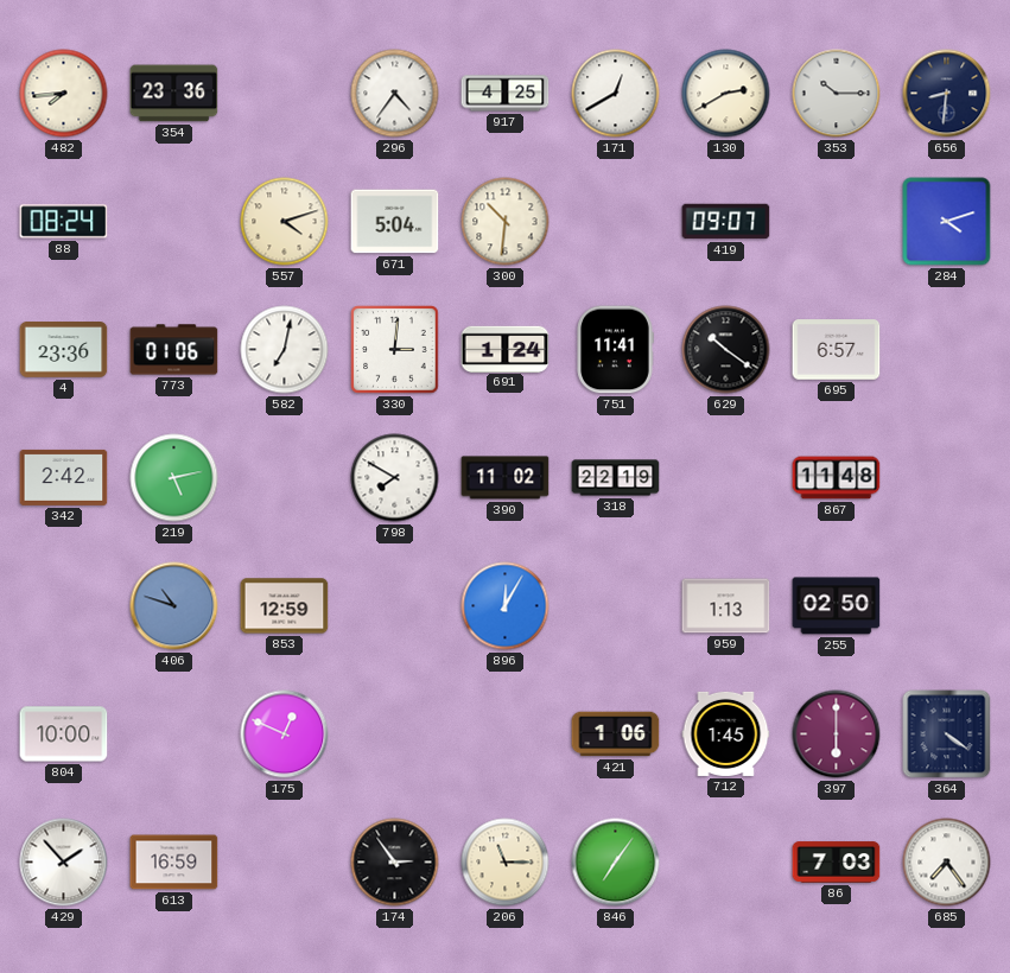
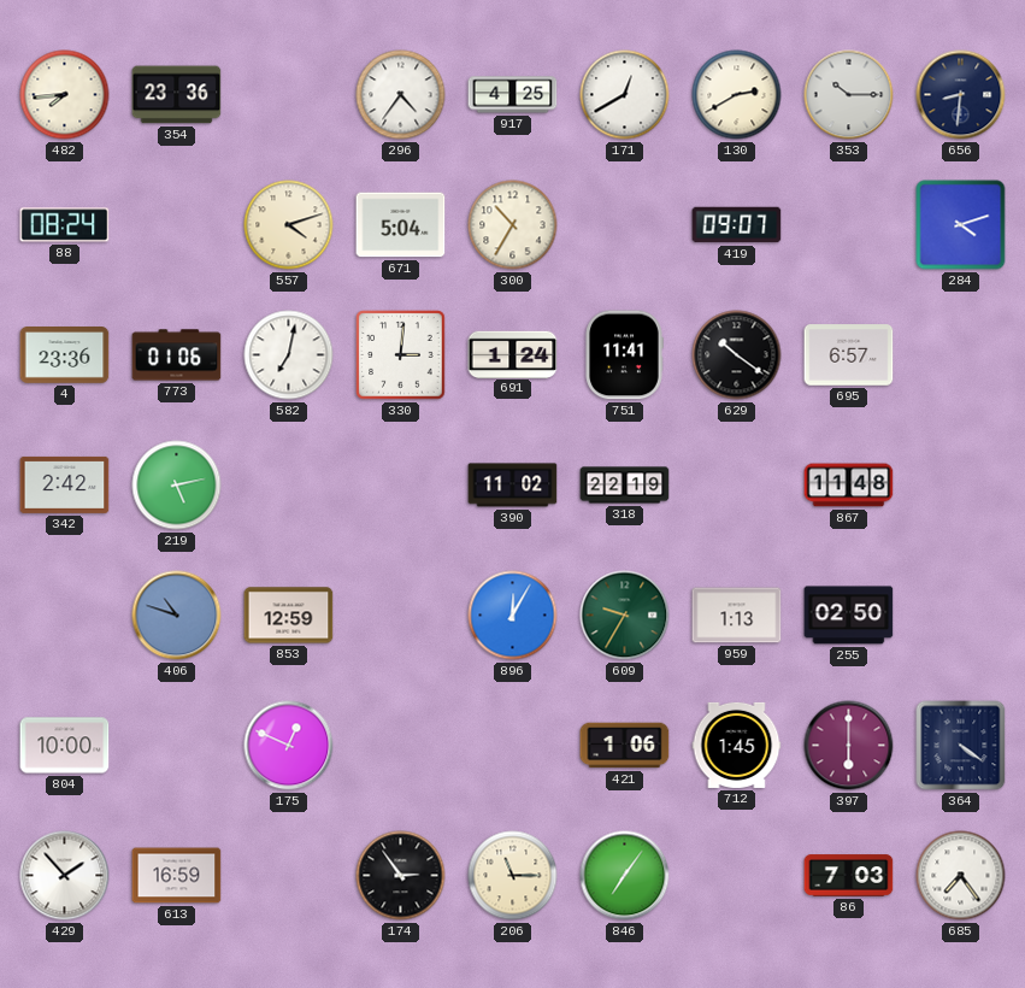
300: 10:31 -> 10:35
798: 7:50 -> none
609: none -> 9:35
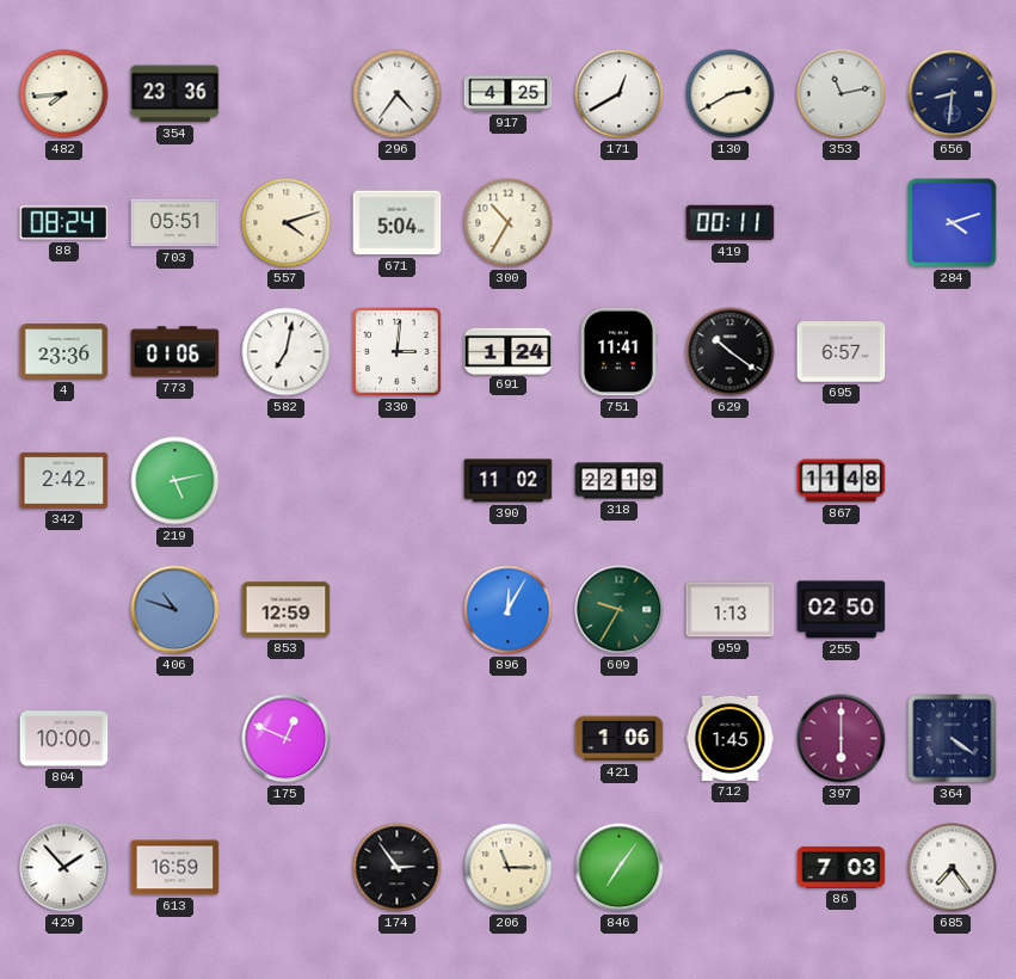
353: 10:15 -> 11:13
703: none -> 05:51
419: 09:07 -> 00:11
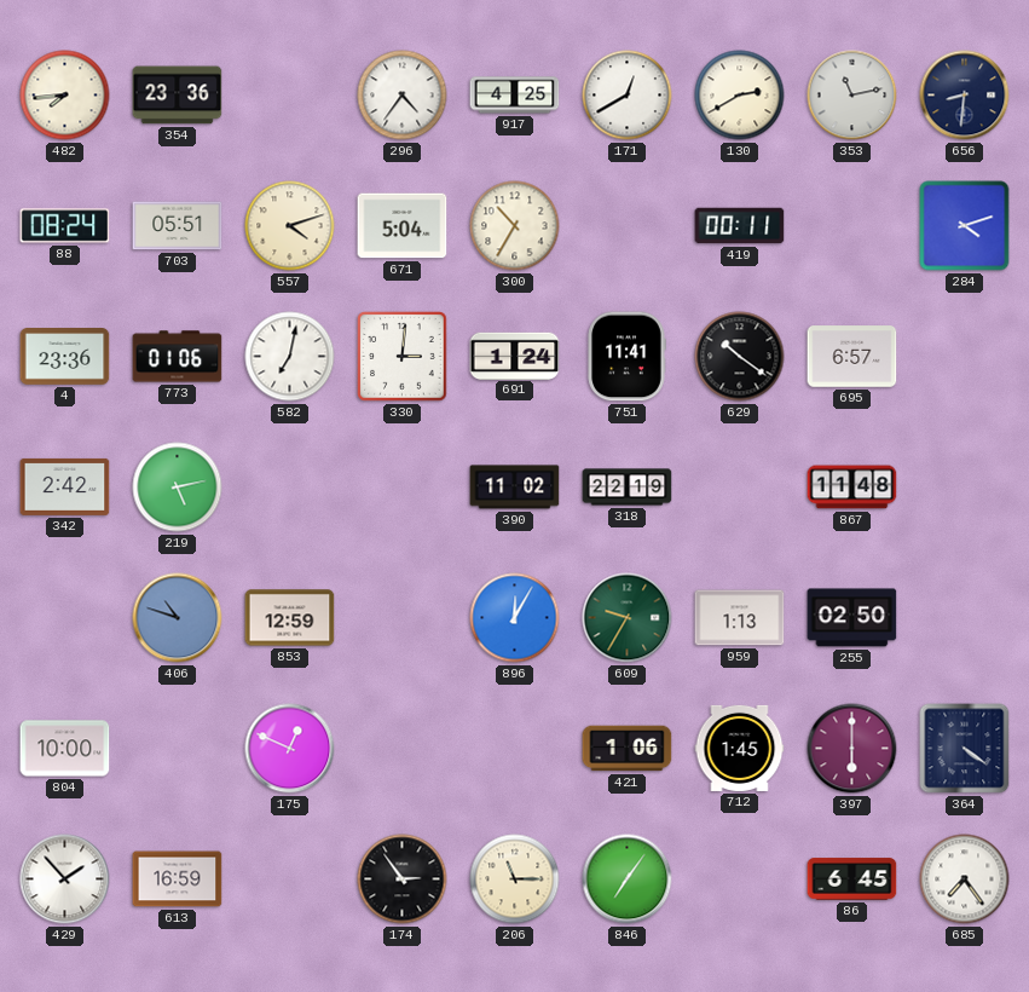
86: 7:03 -> 6:45
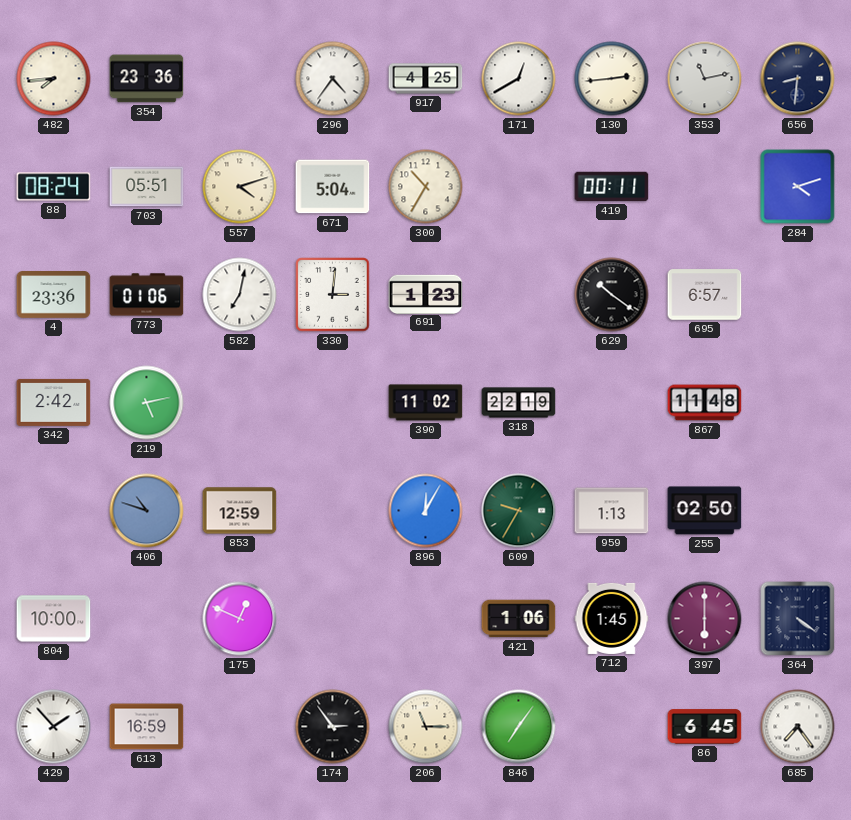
130: 2:40 -> 2:44
691: 1:24 -> 1:23
751: 11:41 -> none
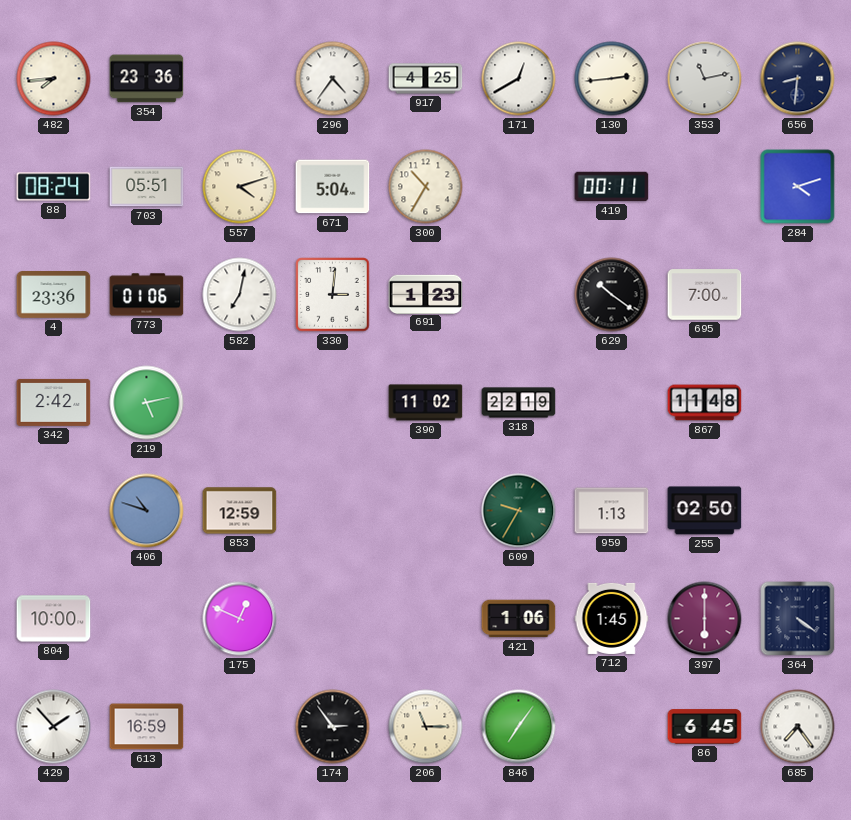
695: 6:57 -> 7:00
896: 12:05 -> none
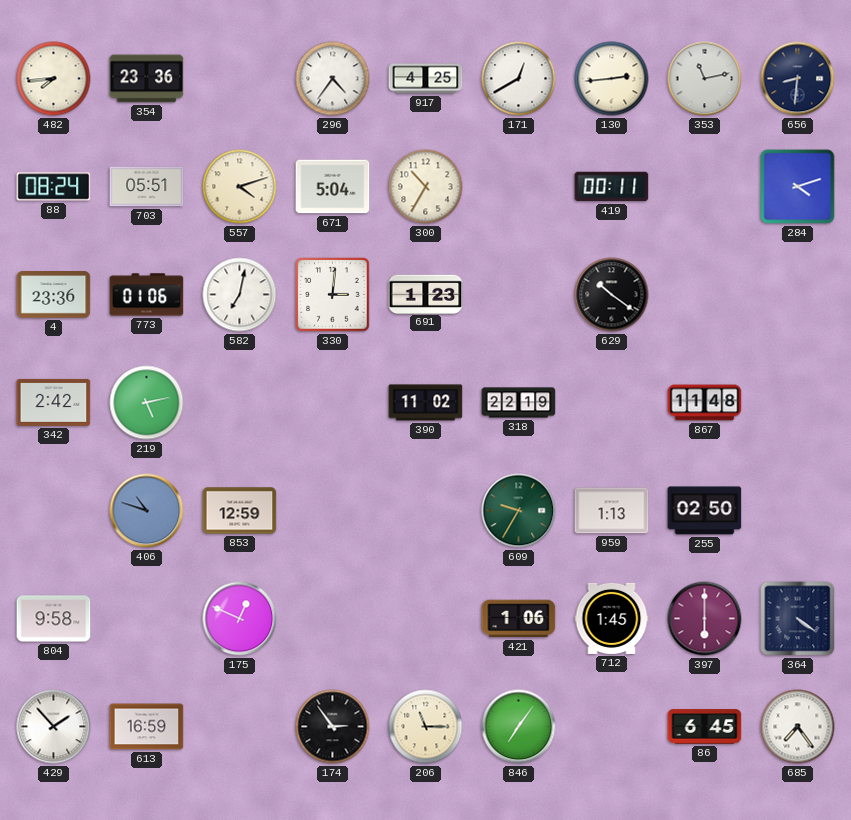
695: 7:00 -> none
804: 10:00 -> 9:58
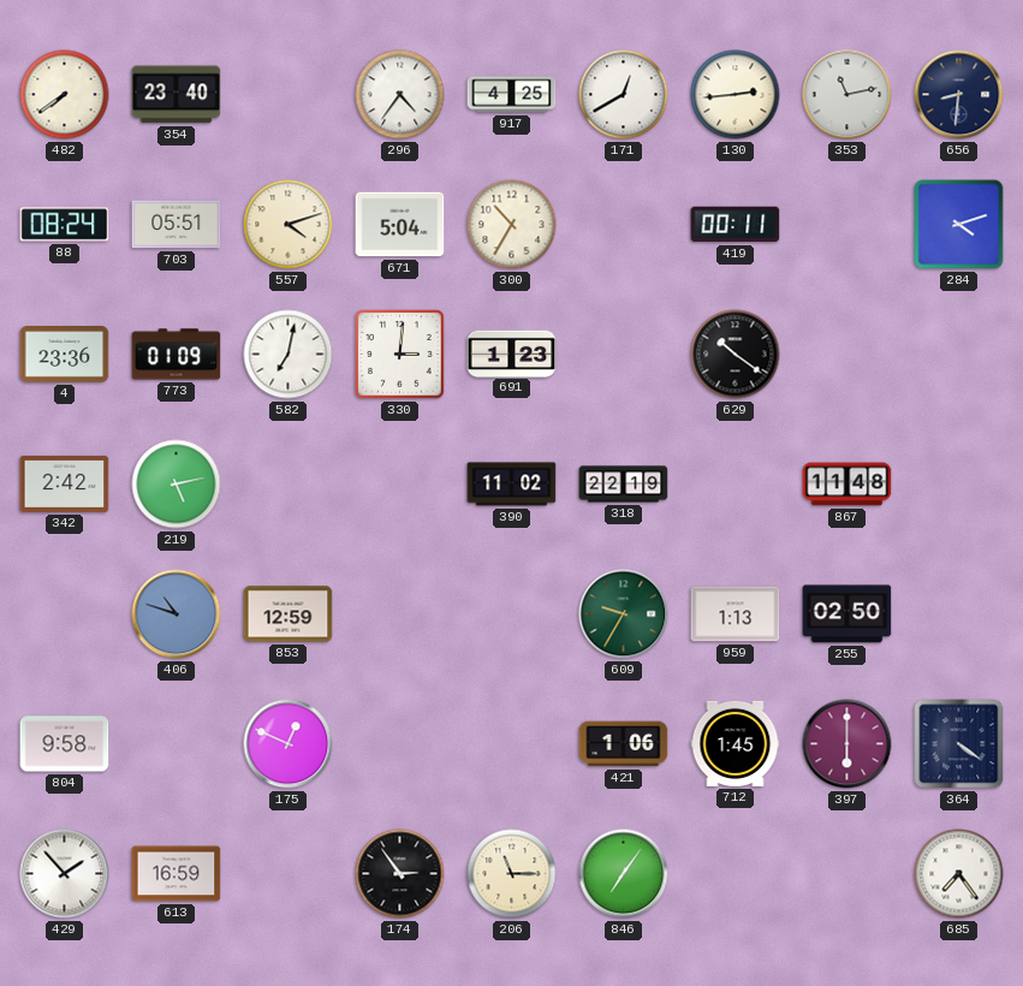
482: 7:44 -> 7:39
354: 23:36 -> 23:40
773: 01:06 -> 01:09
86: 6:45 -> none
